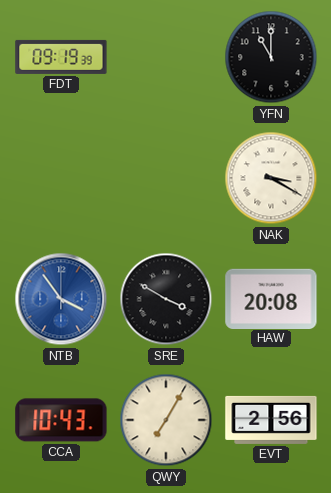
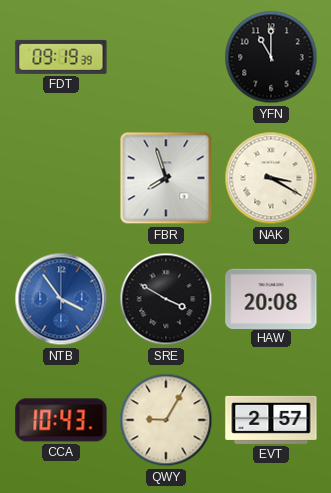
FBR: none -> 7:57
QWY: 7:05 -> 9:05
EVT: 2:56 -> 2:57
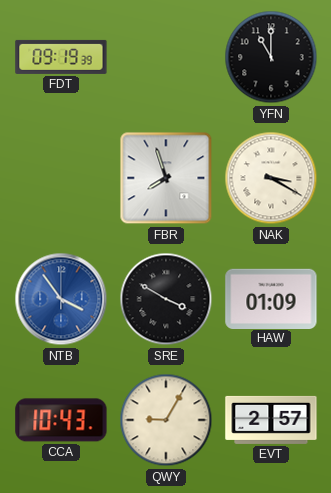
HAW: 20:08 -> 01:09
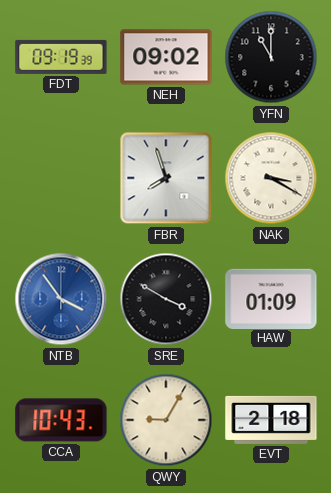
NEH: none -> 09:02
EVT: 2:57 -> 2:18
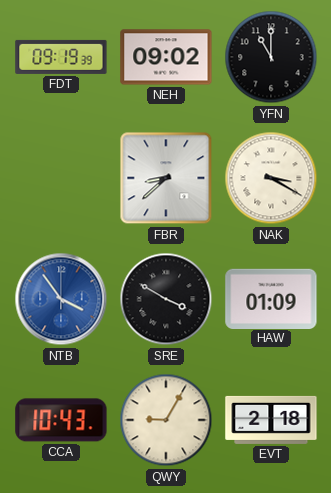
FBR: 7:57 -> 8:38
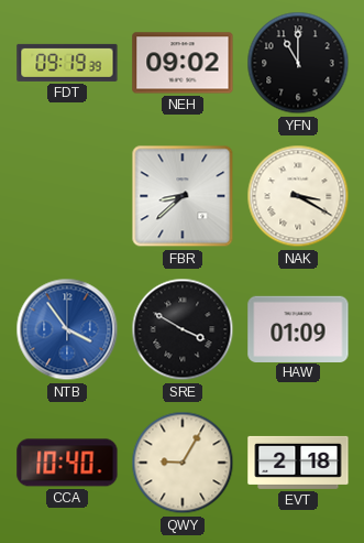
CCA: 10:43 -> 10:40
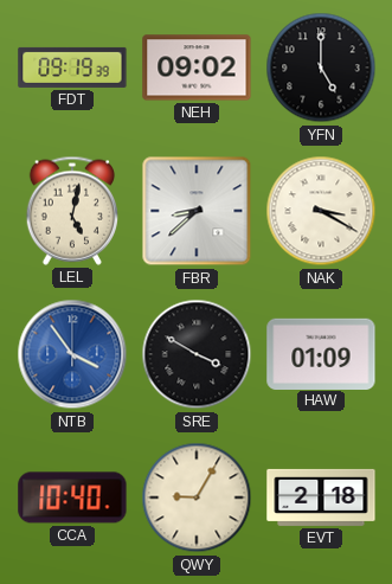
YFN: 11:00 -> 5:00
LEL: none -> 5:02
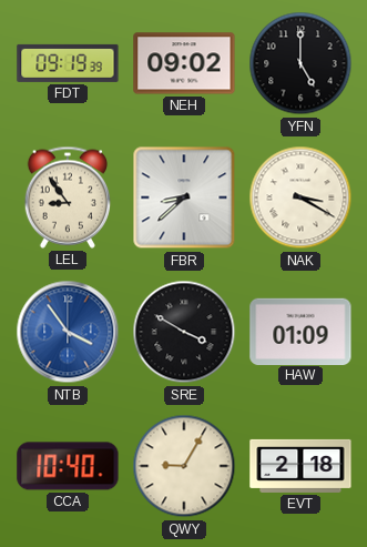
LEL: 5:02 -> 8:54
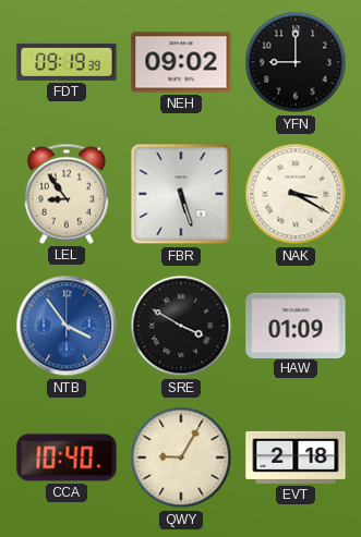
YFN: 5:00 -> 9:00
FBR: 8:38 -> 5:27
